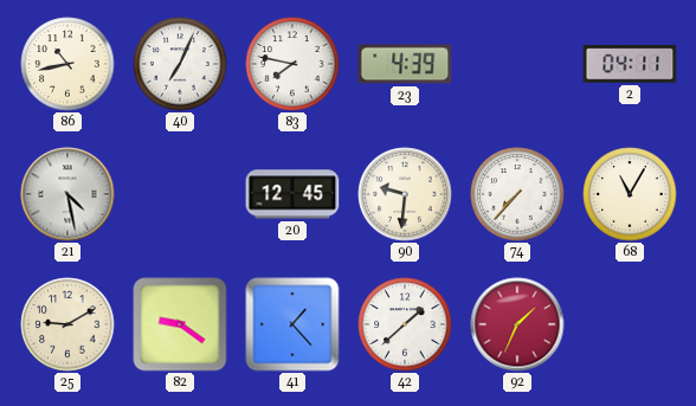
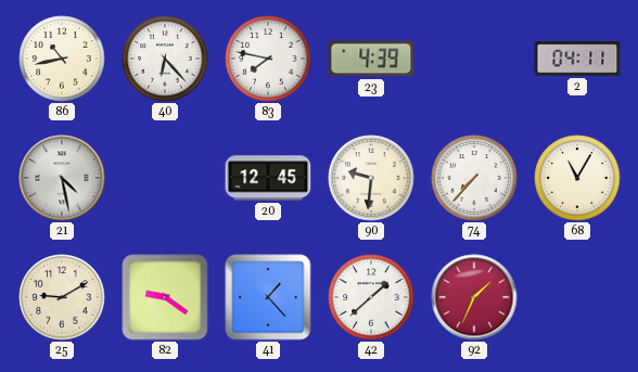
40: 7:04 -> 6:23
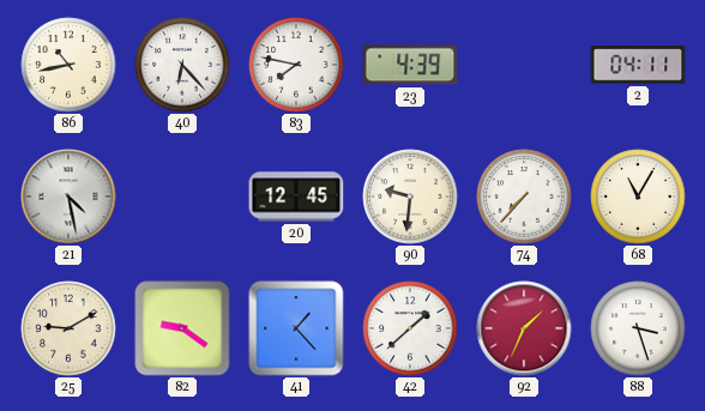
88: none -> 3:27
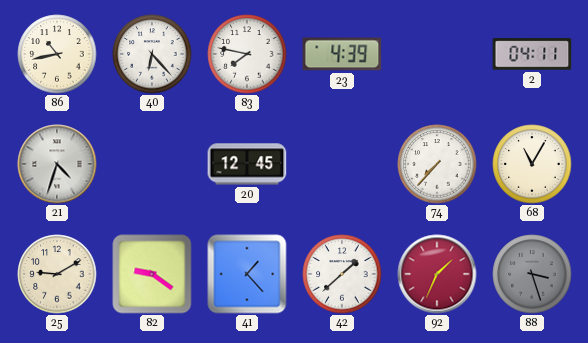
21: 4:28 -> 4:33
90: 9:31 -> none
88 dial: white -> grey
